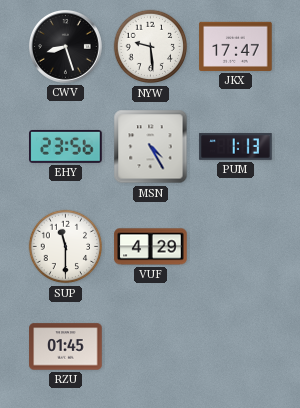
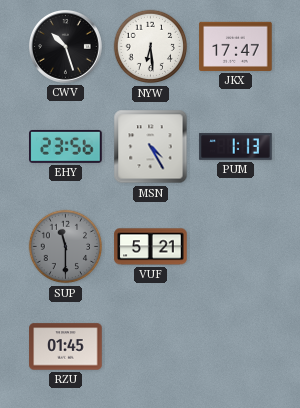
CWV: 8:27 -> 10:27
NYW: 9:29 -> 6:29
SUP dial: white -> grey
VUF: 4:29 -> 5:21
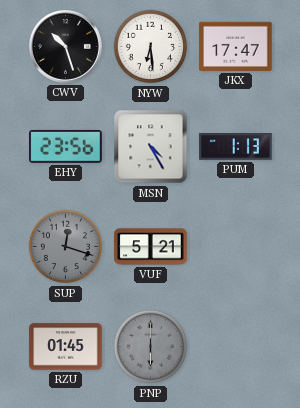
SUP: 11:30 -> 12:18
PNP: none -> 6:00
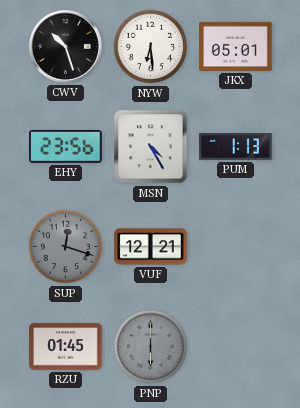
JKX: 17:47 -> 05:01
VUF: 5:21 -> 12:21
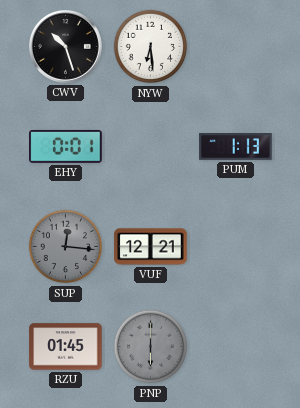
JKX: 05:01 -> none
EHY: 23:56 -> 0:01
MSN: 4:25 -> none
SUP: 12:18 -> 12:16
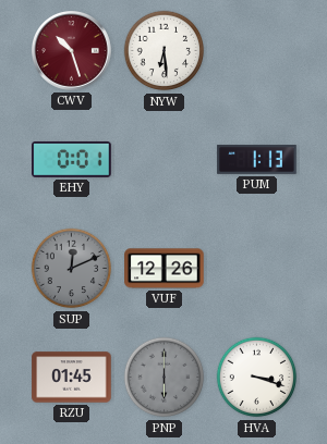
CWV dial: black -> burgundy
SUP: 12:16 -> 12:11
VUF: 12:21 -> 12:26
HVA: none -> 3:18
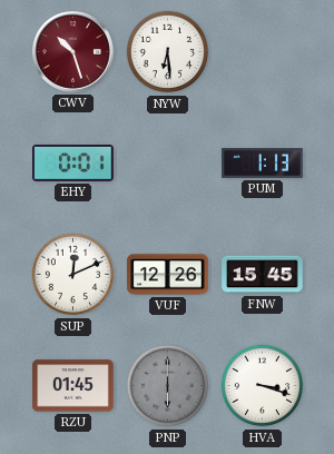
SUP dial: grey -> white
FNW: none -> 15:45
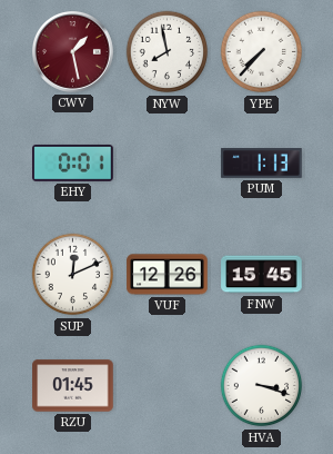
CWV: 10:27 -> 1:28
NYW: 6:29 -> 7:58
YPE: none -> 7:37
PNP: 6:00 -> none
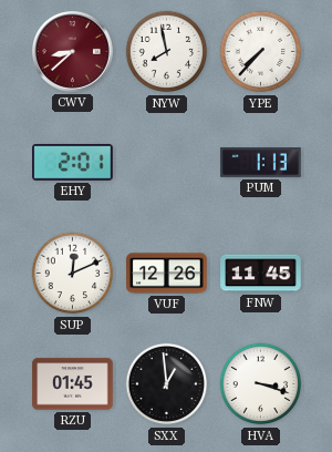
CWV: 1:28 -> 8:38
EHY: 0:01 -> 2:01
FNW: 15:45 -> 11:45
SXX: none -> 12:59
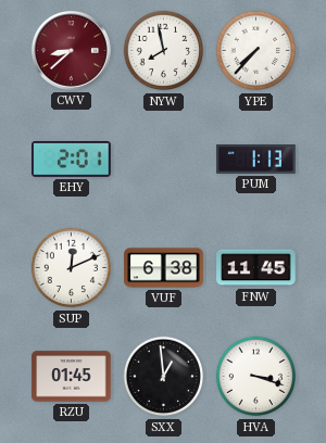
VUF: 12:26 -> 6:38
